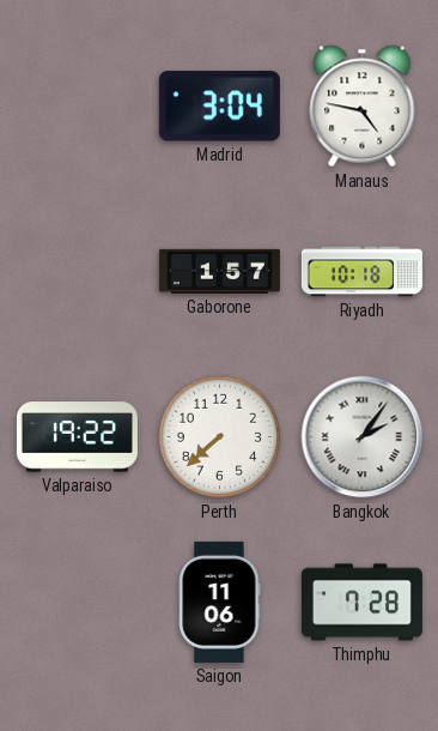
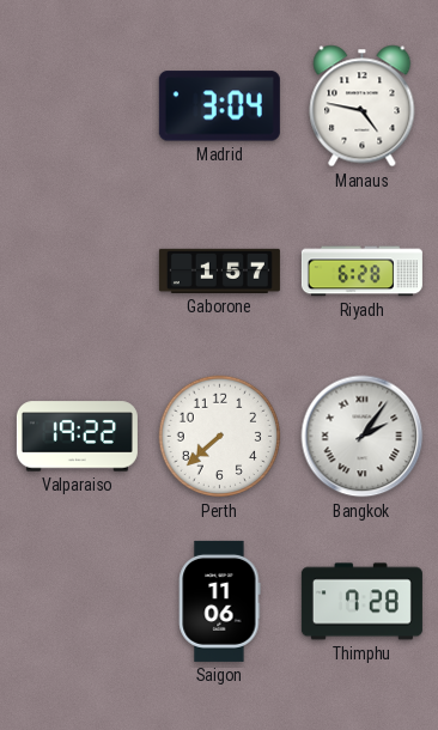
Riyadh: 10:18 -> 6:28
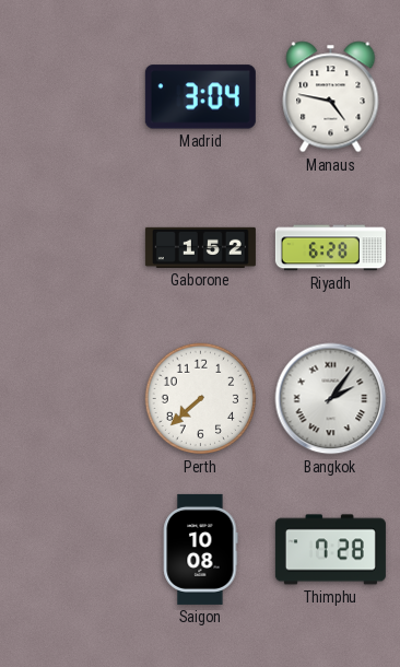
Gaborone: 1:57 -> 1:52
Valparaiso: 19:22 -> none
Saigon: 11:06 -> 10:08
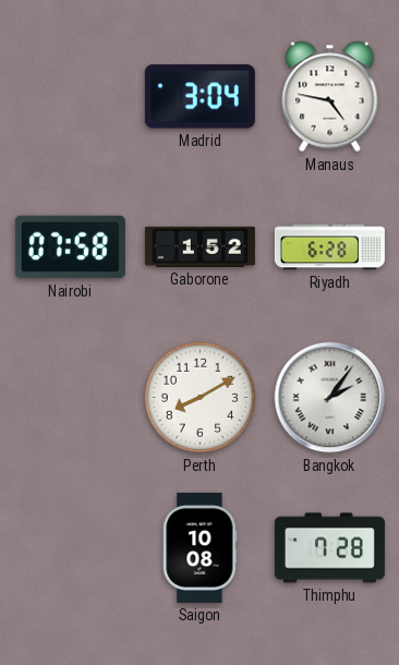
Nairobi: none -> 07:58
Perth: 7:38 -> 8:10
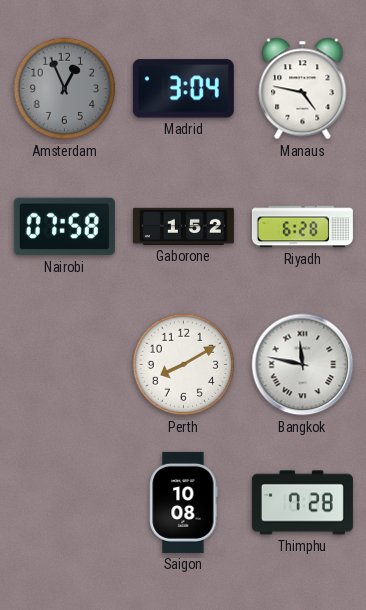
Amsterdam: none -> 12:56
Bangkok: 2:06 -> 11:47
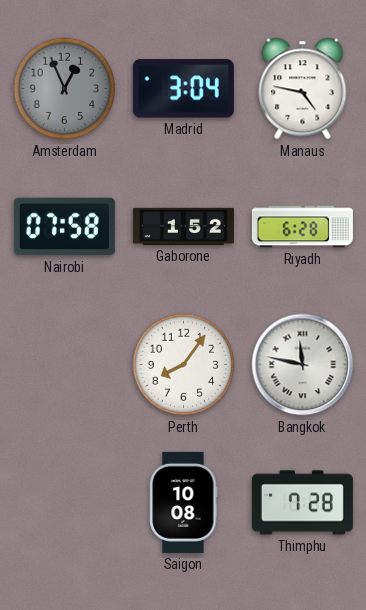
Perth: 8:10 -> 8:06
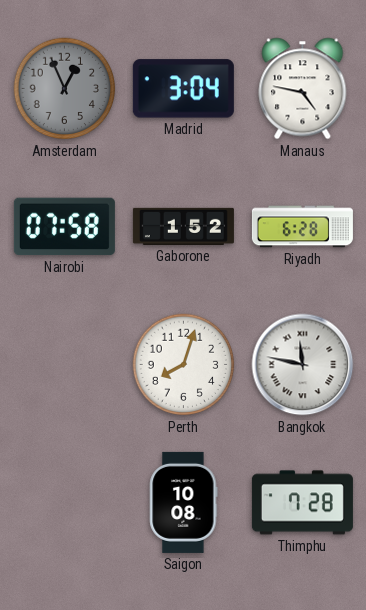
Perth: 8:06 -> 8:03
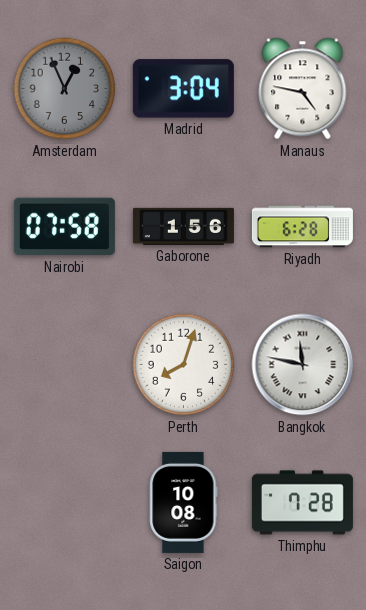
Gaborone: 1:52 -> 1:56
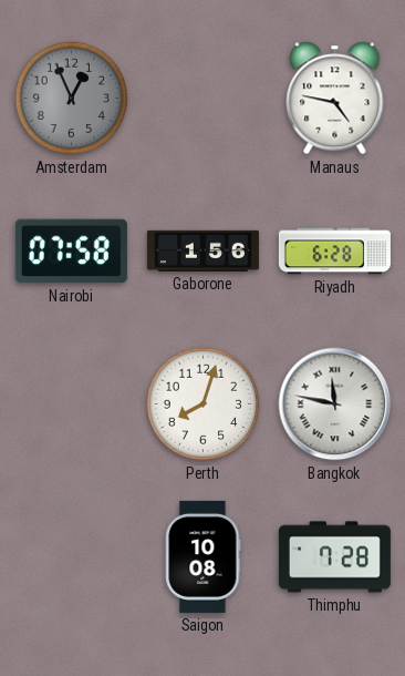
Madrid: 3:04 -> none
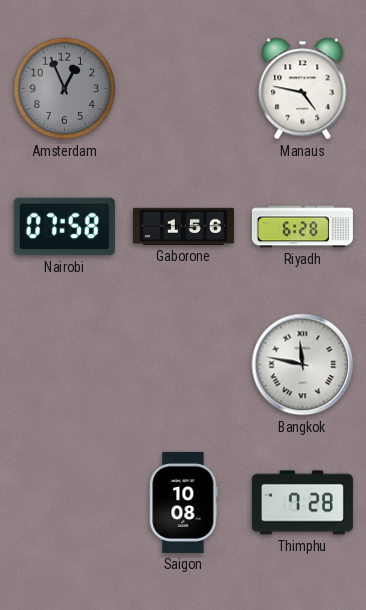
Perth: 8:03 -> none
